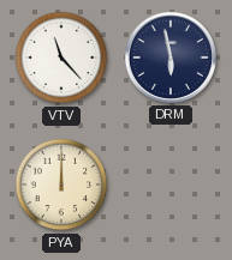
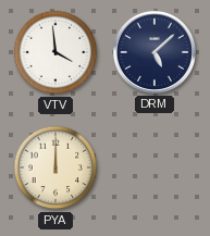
VTV: 11:23 -> 3:59
DRM: 5:58 -> 5:08
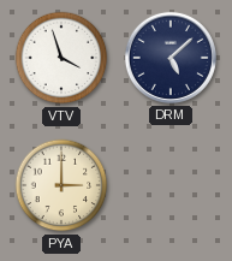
VTV: 3:59 -> 3:57
PYA: 12:00 -> 3:00
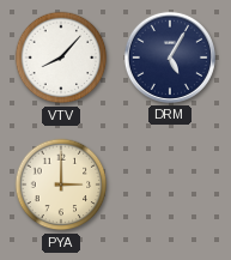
VTV: 3:57 -> 8:07
DRM: 5:08 -> 5:05
